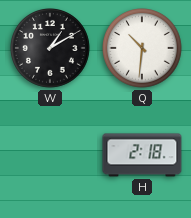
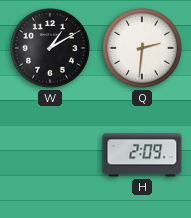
Q: 10:31 -> 2:31
H: 2:18 -> 2:09
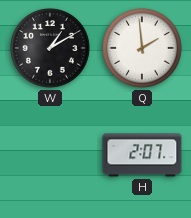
Q: 2:31 -> 1:59
H: 2:09 -> 2:07
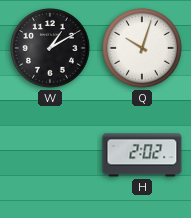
Q: 1:59 -> 10:03
H: 2:07 -> 2:02
